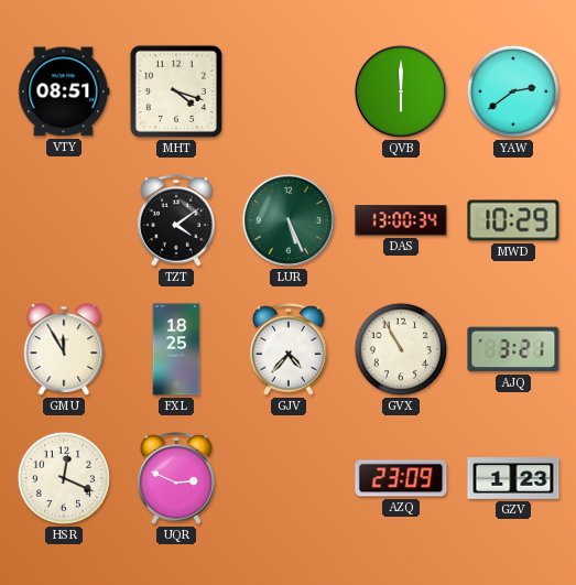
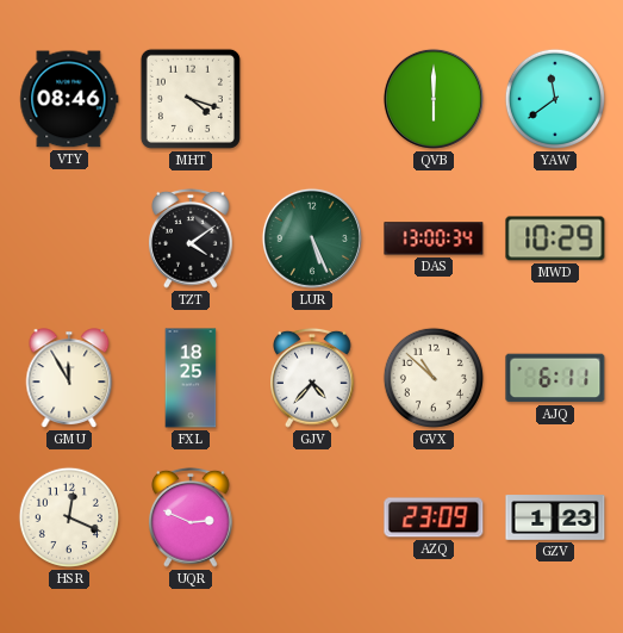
VTY: 08:51 -> 08:46
YAW: 2:39 -> 11:39
GVX: 10:55 -> 10:52
AJQ: 3:21 -> 6:11
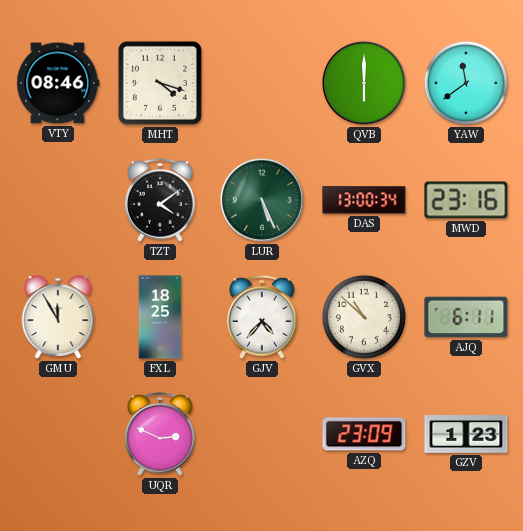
MWD: 10:29 -> 23:16
HSR: 12:19 -> none
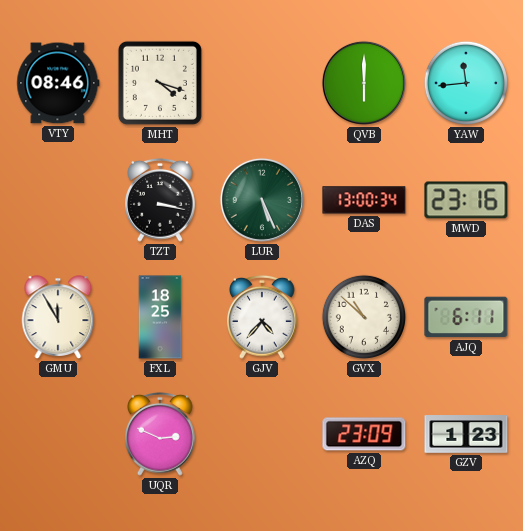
YAW: 11:39 -> 11:44
TZT: 4:09 -> 3:17
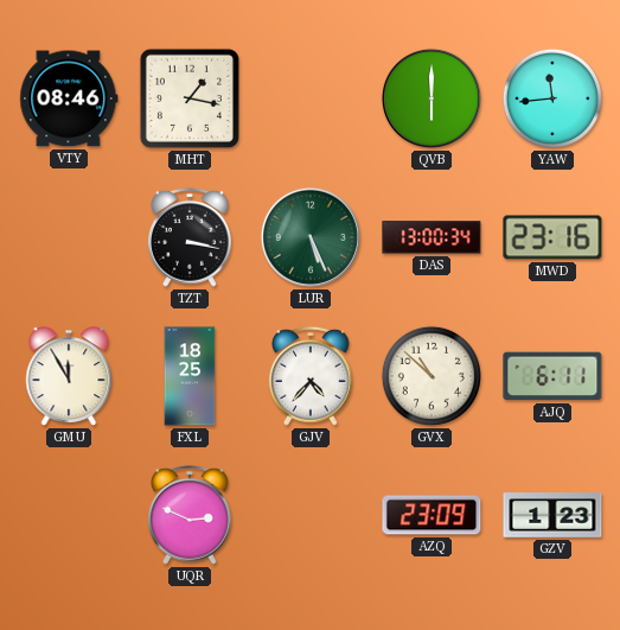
MHT: 4:18 -> 1:17
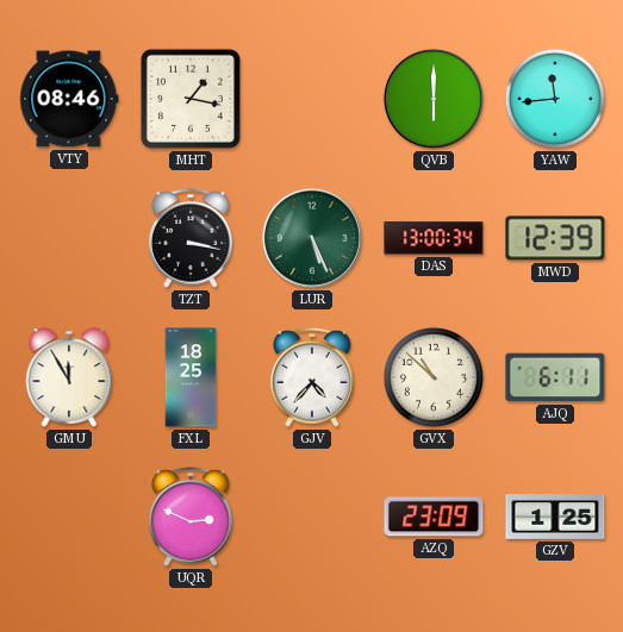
MWD: 23:16 -> 12:39
GZV: 1:23 -> 1:25
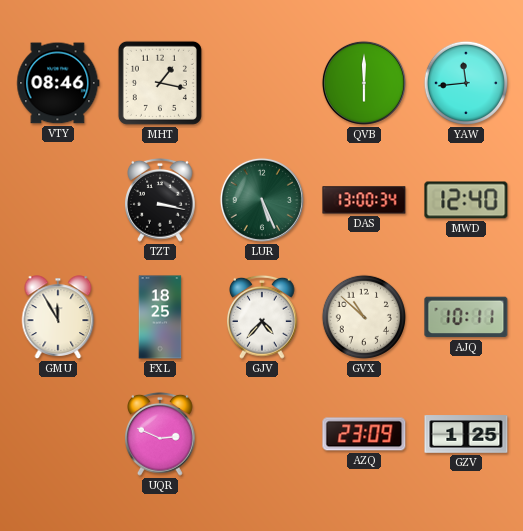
MWD: 12:39 -> 12:40
AJQ: 6:11 -> 10:11
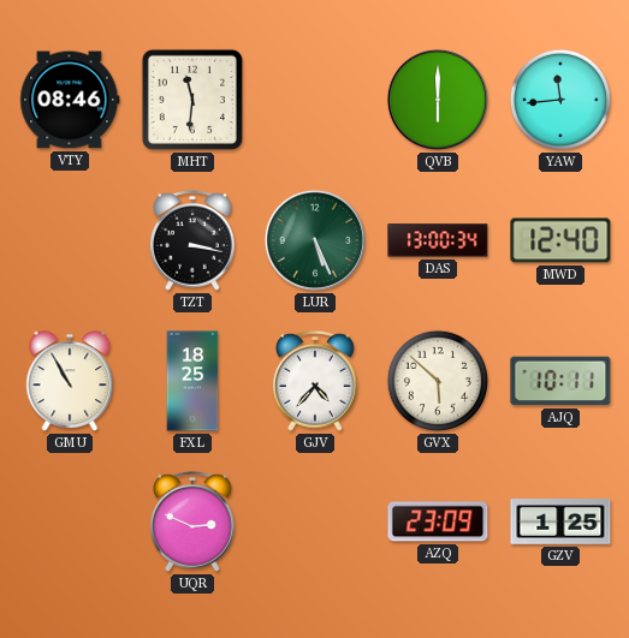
MHT: 1:17 -> 11:31
GMU: 11:55 -> 10:55
GVX: 10:52 -> 5:52
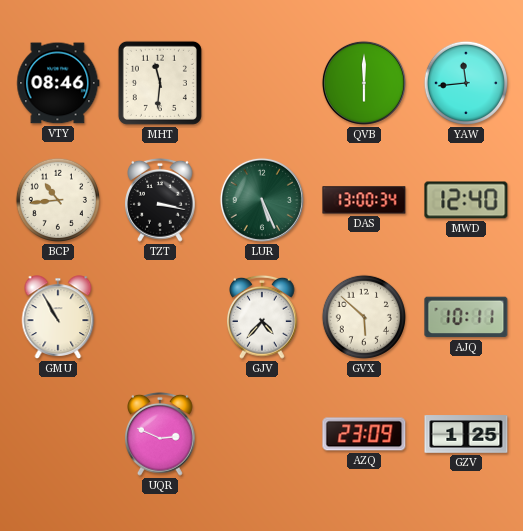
BCP: none -> 10:44
FXL: 18:25 -> none
